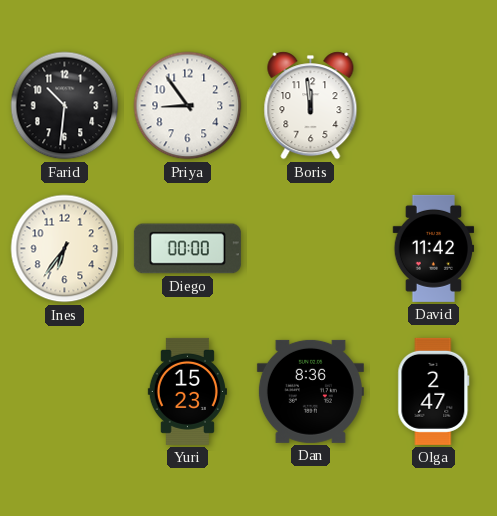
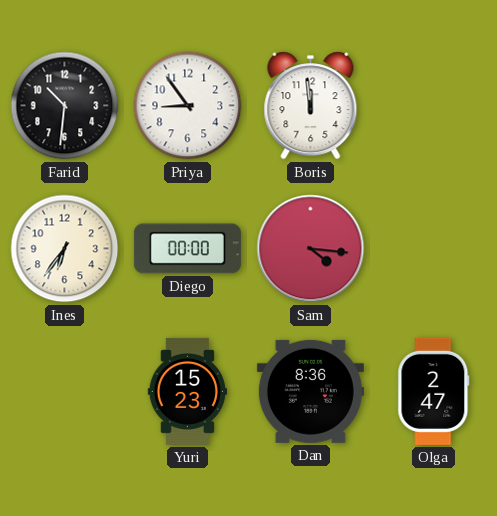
Sam: none -> 4:16
David: 11:42 -> none
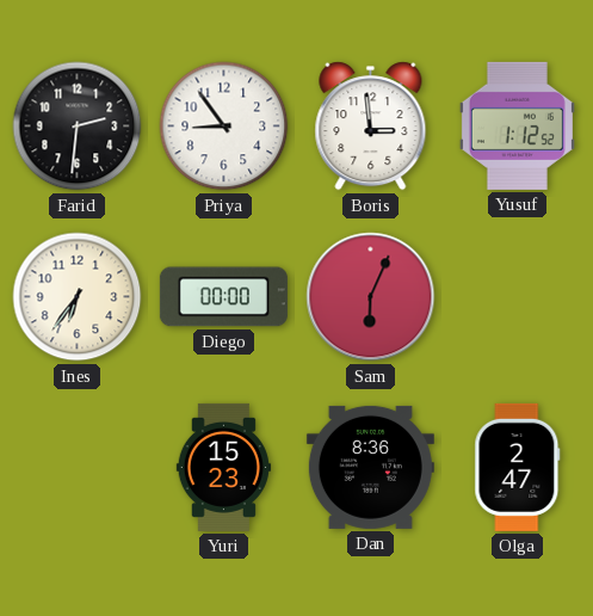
Farid: 10:31 -> 2:31
Boris: 11:59 -> 2:59
Yusuf: none -> 1:12
Sam: 4:16 -> 6:04
